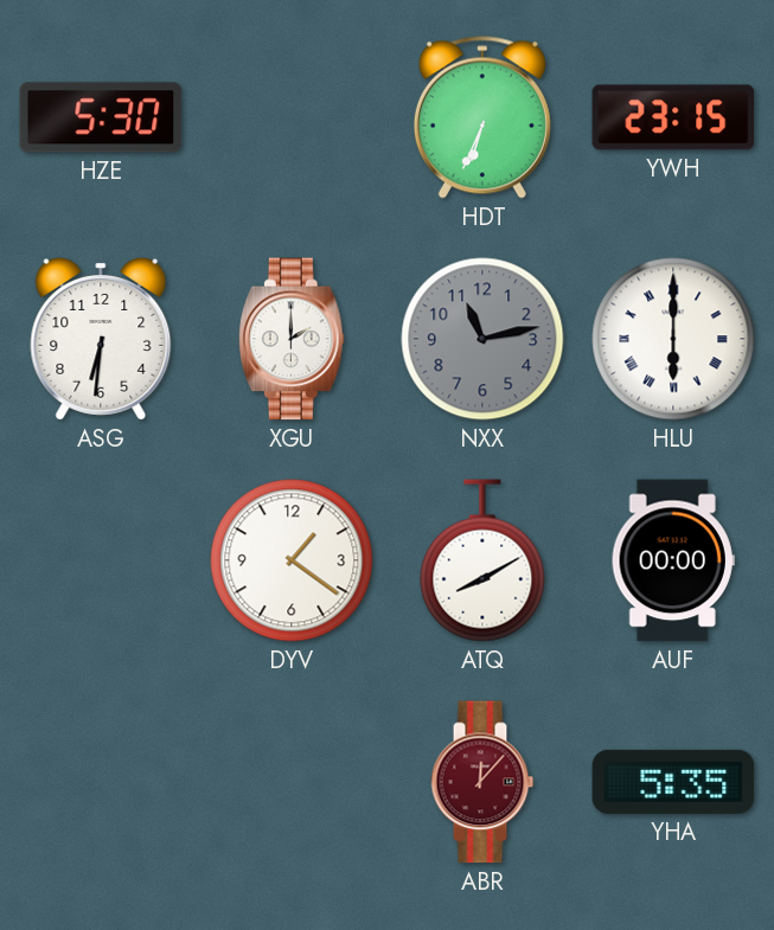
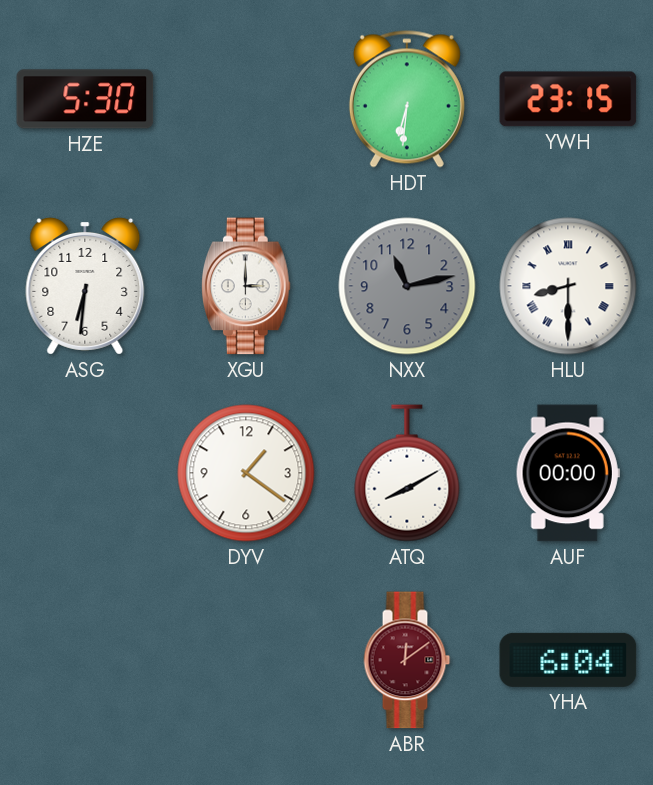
HDT: 6:34 -> 6:31
XGU: 2:00 -> 3:00
HLU: 6:00 -> 8:30
ABR: 12:07 -> 12:09
YHA: 5:35 -> 6:04
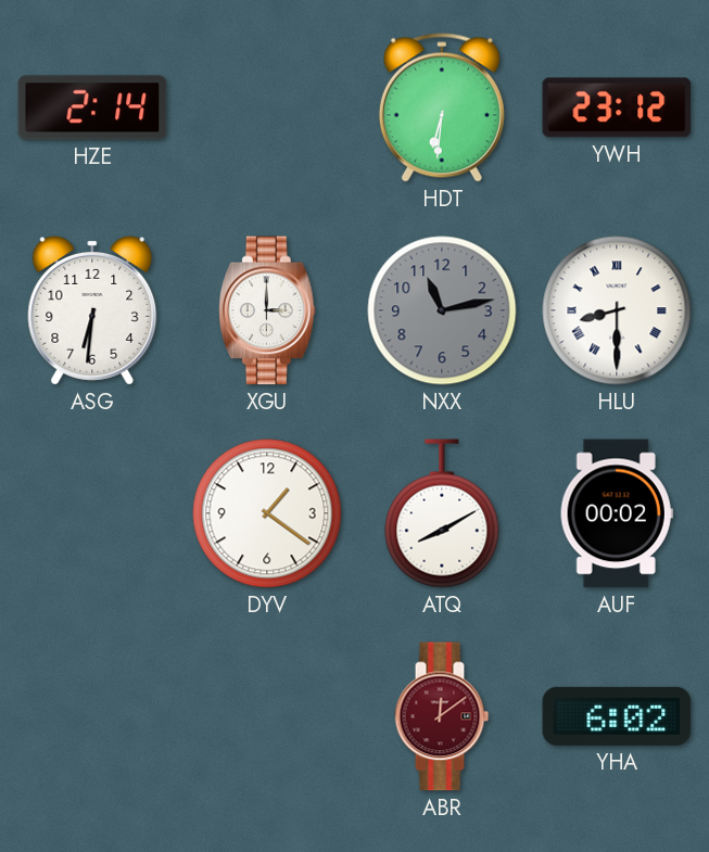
HZE: 5:30 -> 2:14
YWH: 23:15 -> 23:12
AUF: 00:00 -> 00:02
YHA: 6:04 -> 6:02
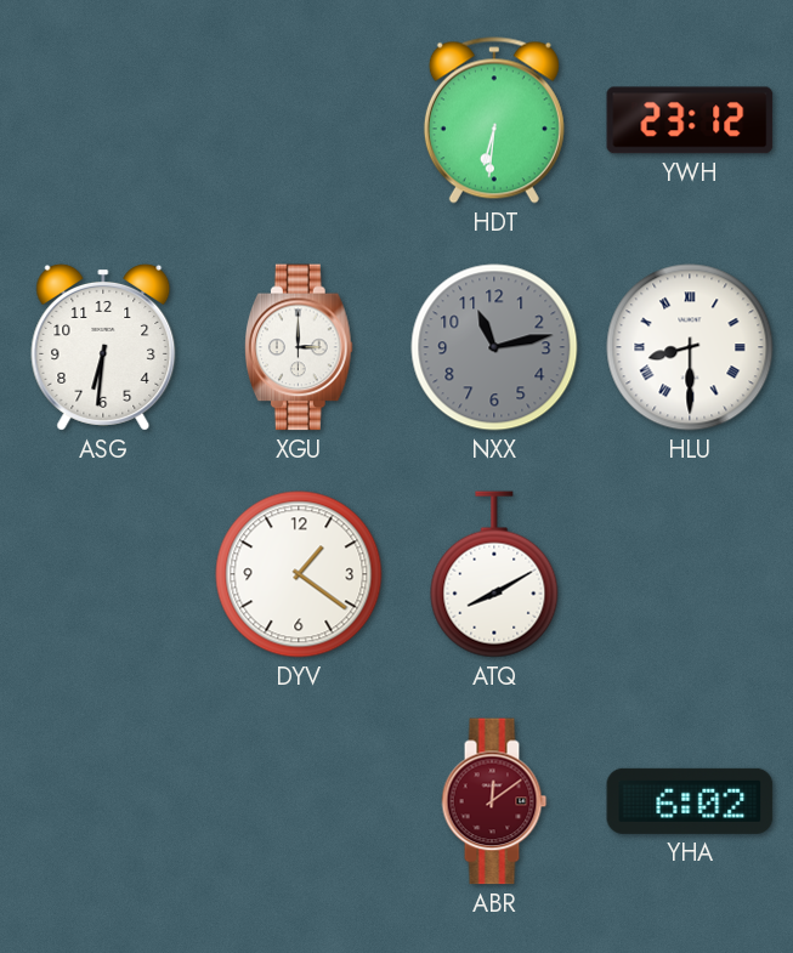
HZE: 2:14 -> none
AUF: 00:02 -> none
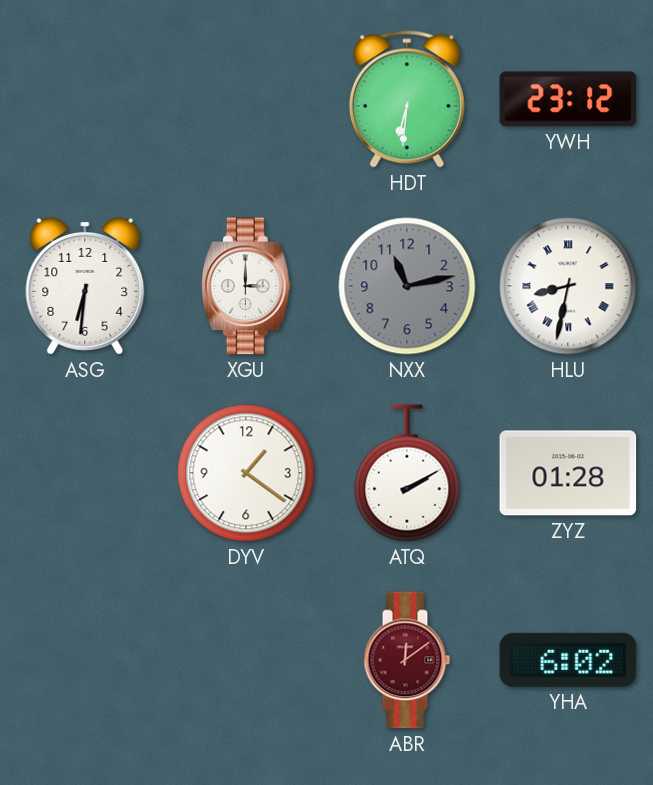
HLU: 8:30 -> 8:32
ATQ: 8:10 -> 2:10
ZYZ: none -> 01:28
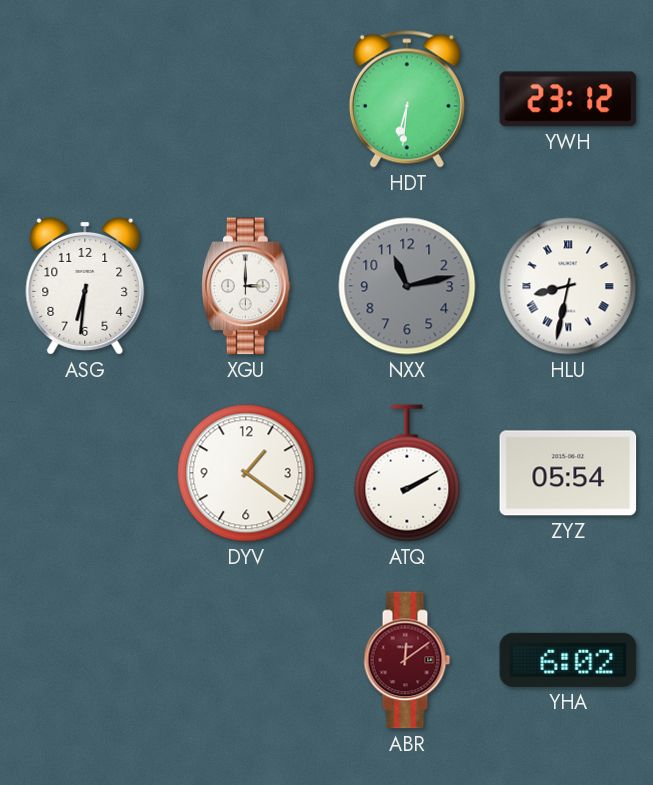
ZYZ: 01:28 -> 05:54
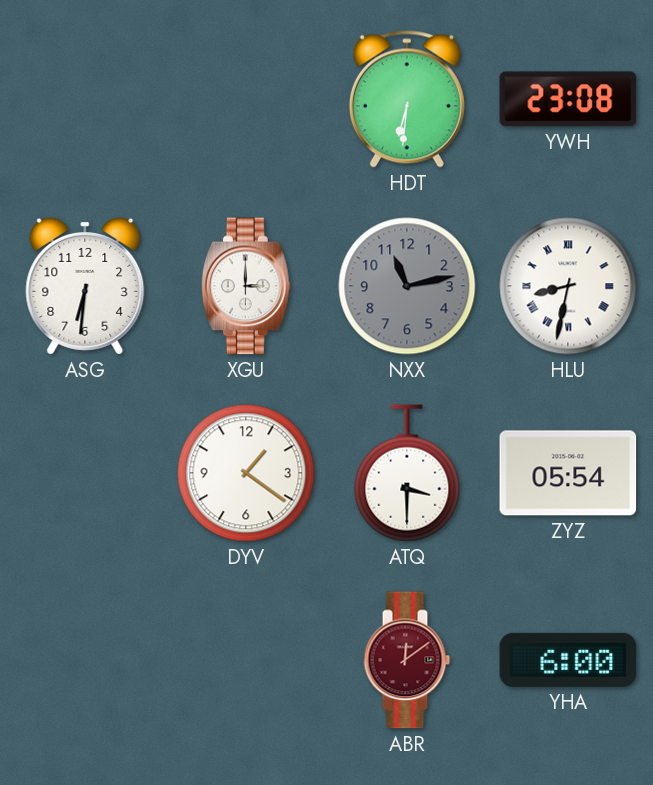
YWH: 23:12 -> 23:08
ATQ: 2:10 -> 3:30
YHA: 6:02 -> 6:00
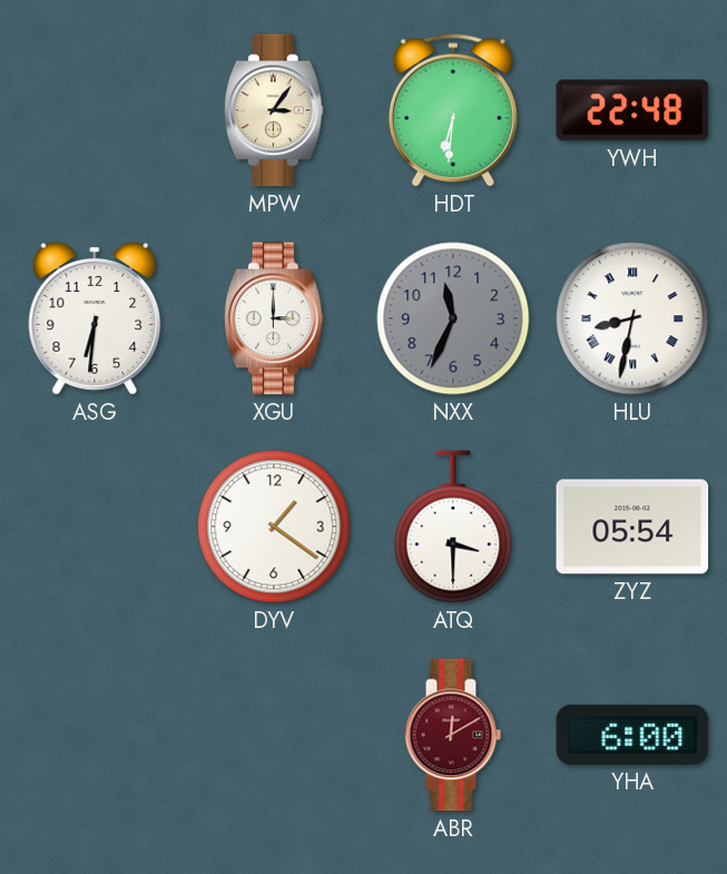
MPW: none -> 3:06
YWH: 23:08 -> 22:48
NXX: 11:13 -> 11:34
ABR: 12:09 -> 12:10
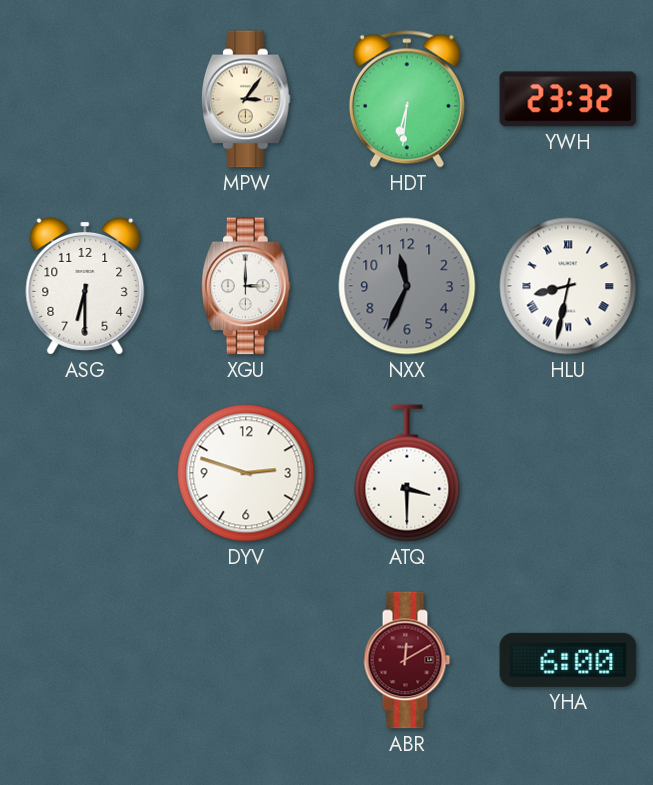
YWH: 22:48 -> 23:32
ASG: 6:31 -> 6:30
DYV: 1:21 -> 2:48
ZYZ: 05:54 -> none
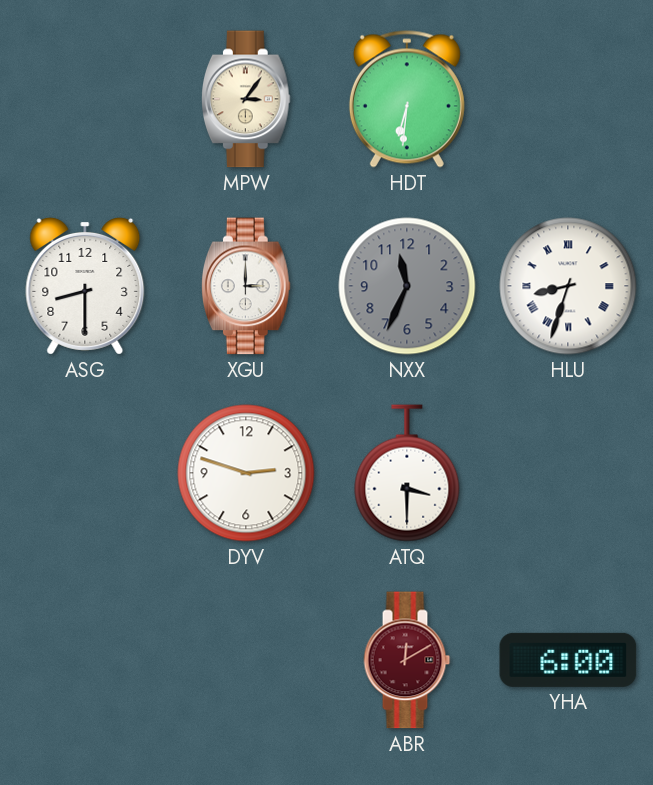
YWH: 23:32 -> none
ASG: 6:30 -> 8:30
HLU: 8:32 -> 8:33
